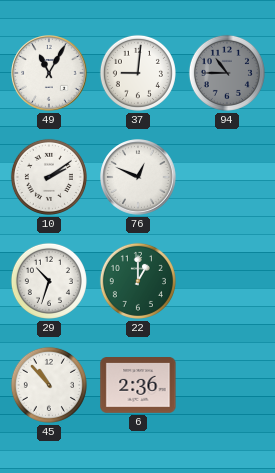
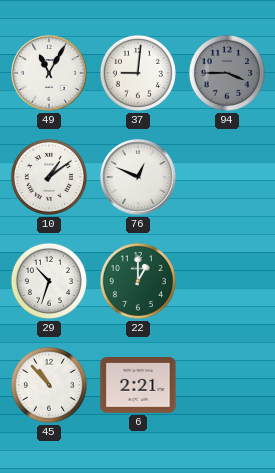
94: 10:45 -> 3:45
10: 2:09 -> 1:09
6: 2:36 -> 2:21
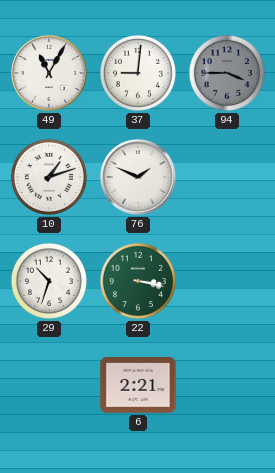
10: 1:09 -> 1:12
76: 12:49 -> 1:49
22: 1:00 -> 3:17
45: 10:53 -> none
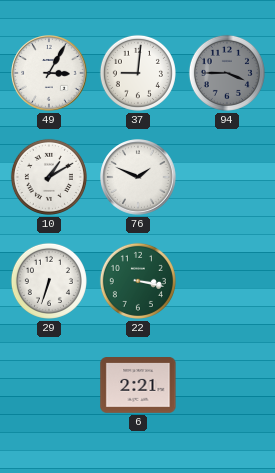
49: 11:05 -> 3:05
10: 1:12 -> 1:10
29: 10:33 -> 6:33
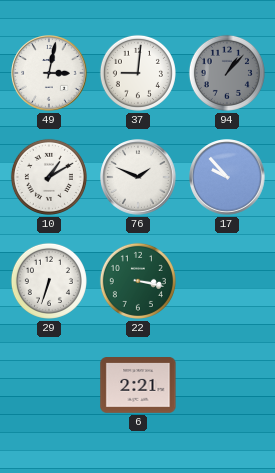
49: 3:05 -> 3:02
94: 3:45 -> 1:07
17: none -> 9:53
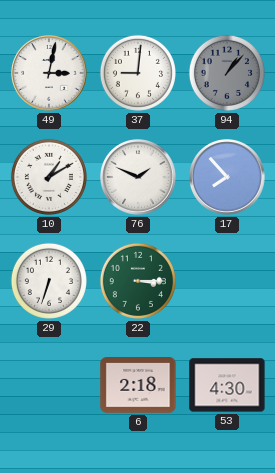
17: 9:53 -> 7:53
22: 3:17 -> 3:15
6: 2:21 -> 2:18
53: none -> 4:30
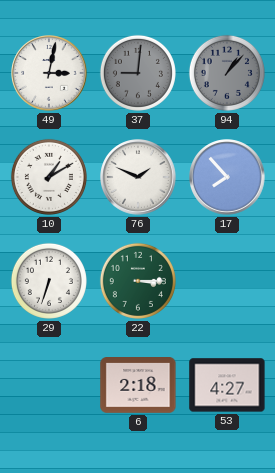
37 dial: white -> grey
53: 4:30 -> 4:27
